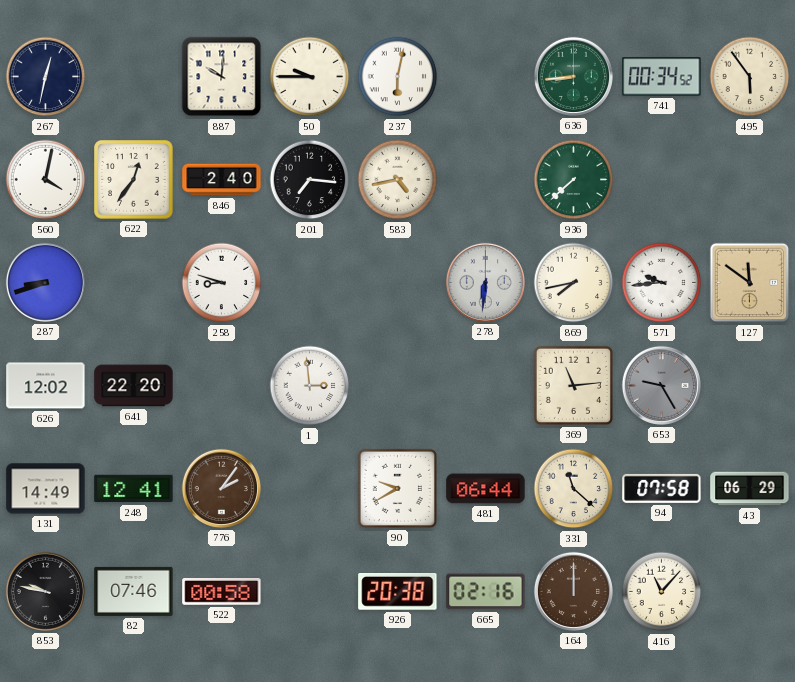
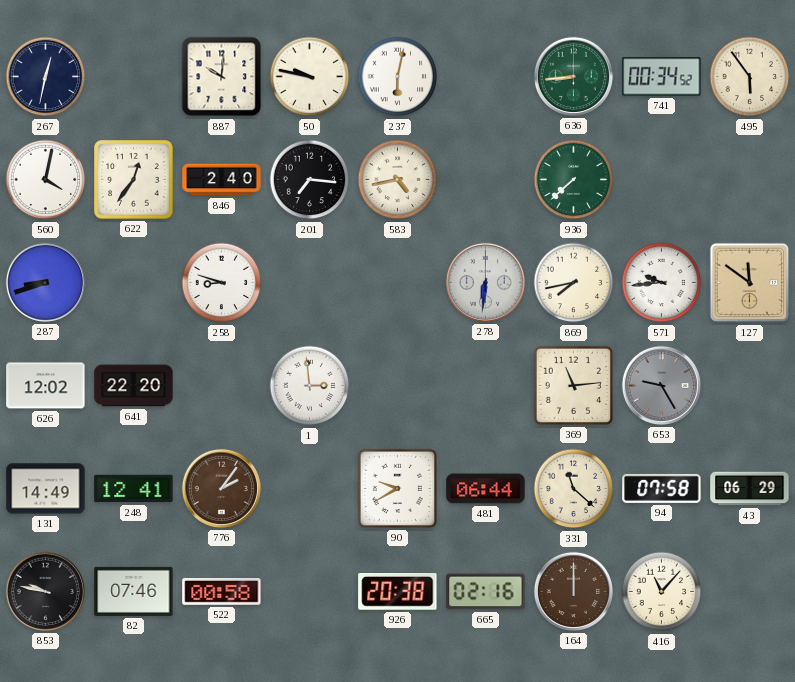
50: 9:45 -> 9:47
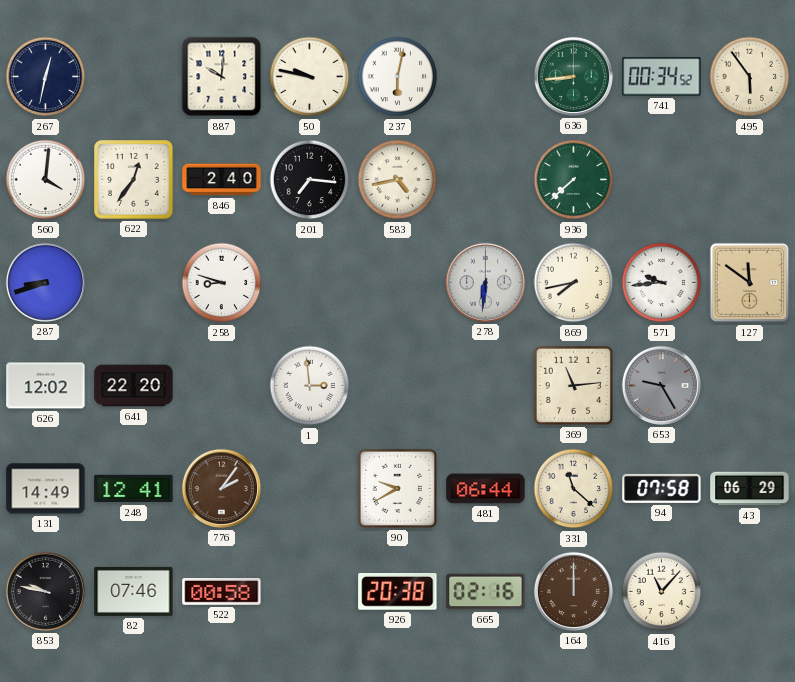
560: 4:02 -> 4:01
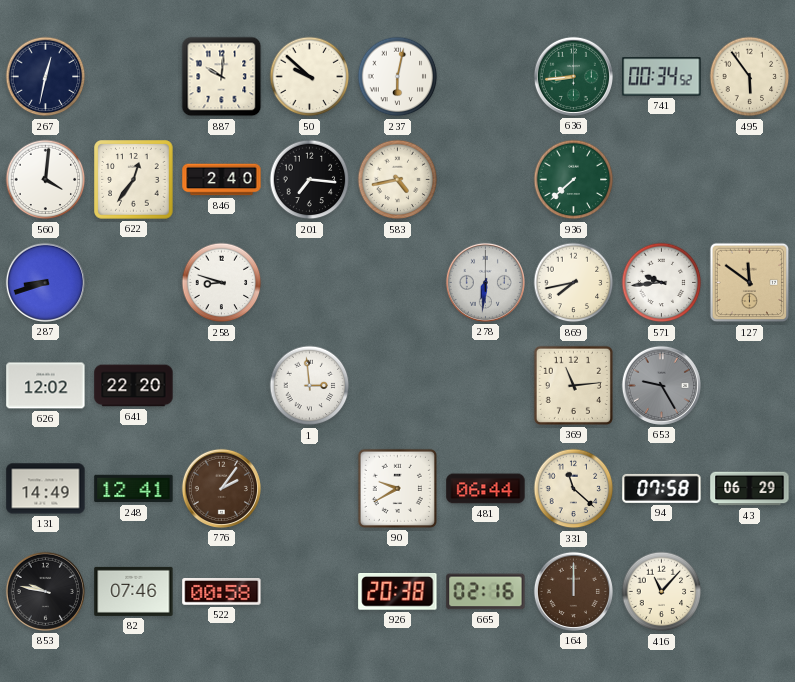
50: 9:47 -> 9:52
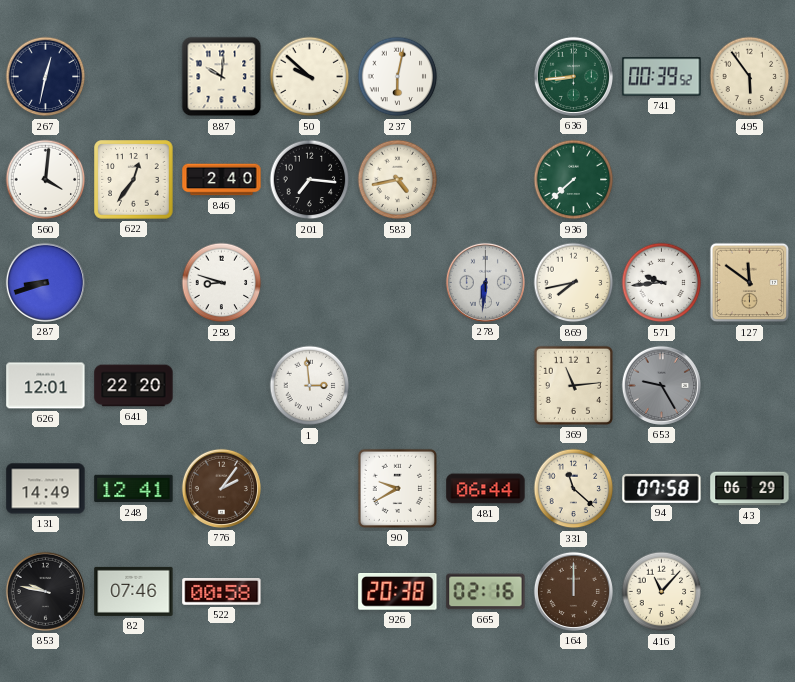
741: 00:34 -> 00:39
626: 12:02 -> 12:01
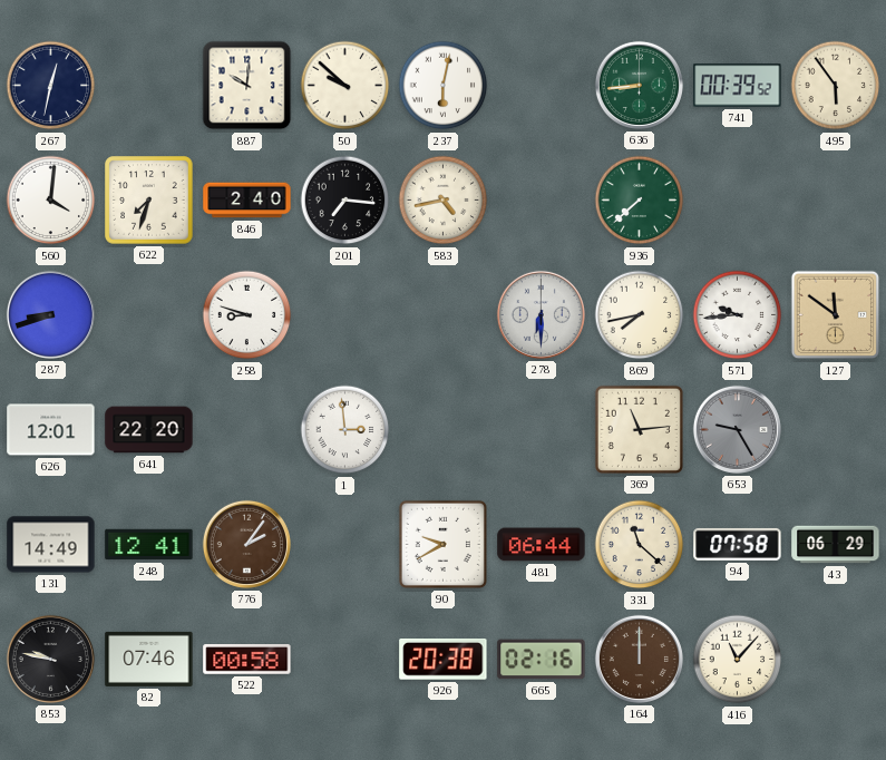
622: 12:36 -> 7:33
278: 6:31 -> 6:30
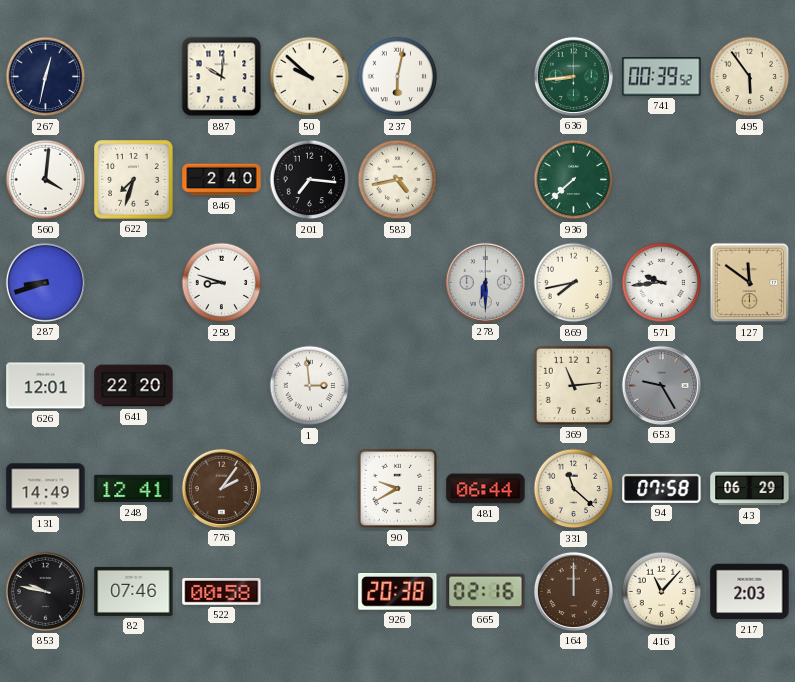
217: none -> 2:03
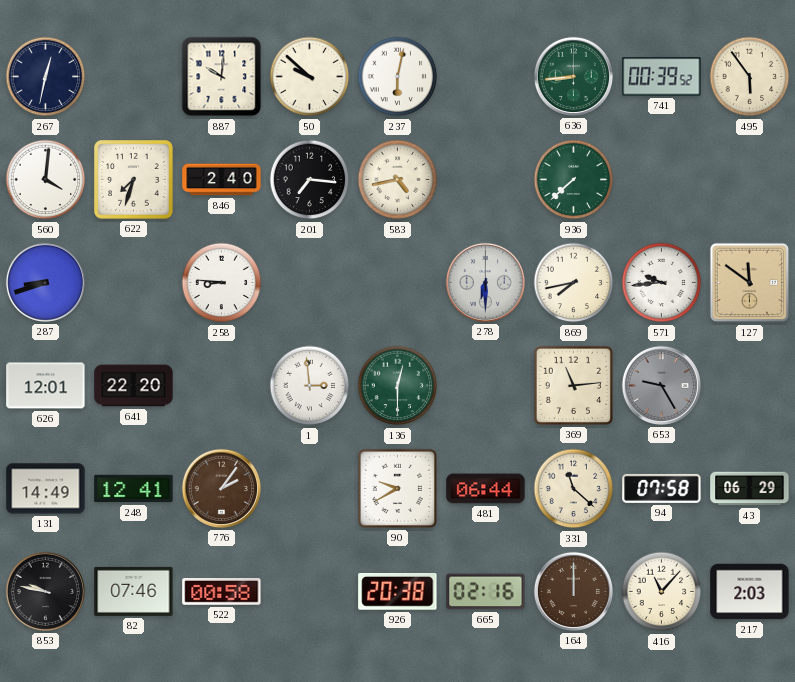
258: 8:48 -> 8:46
136: none -> 12:30
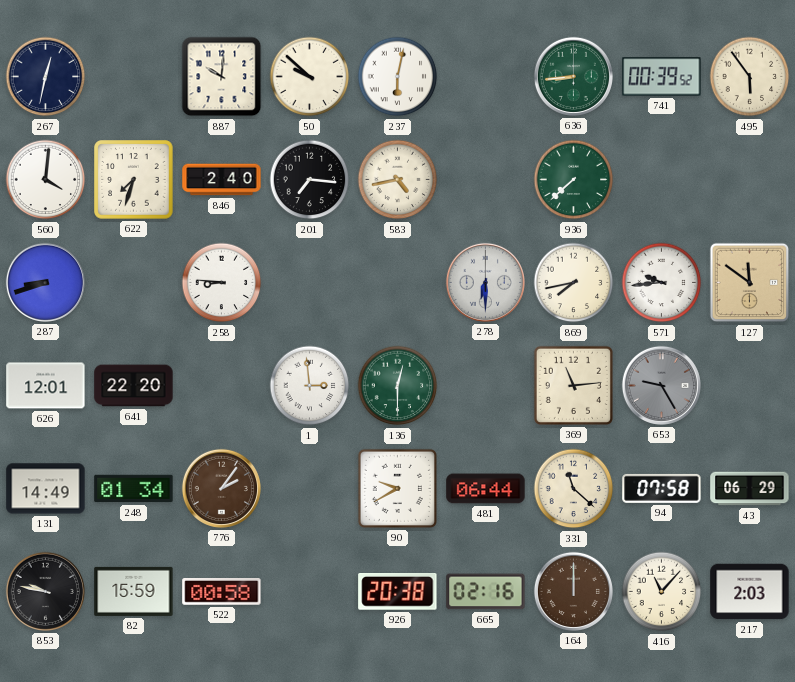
248: 12:41 -> 01:34
82: 07:46 -> 15:59
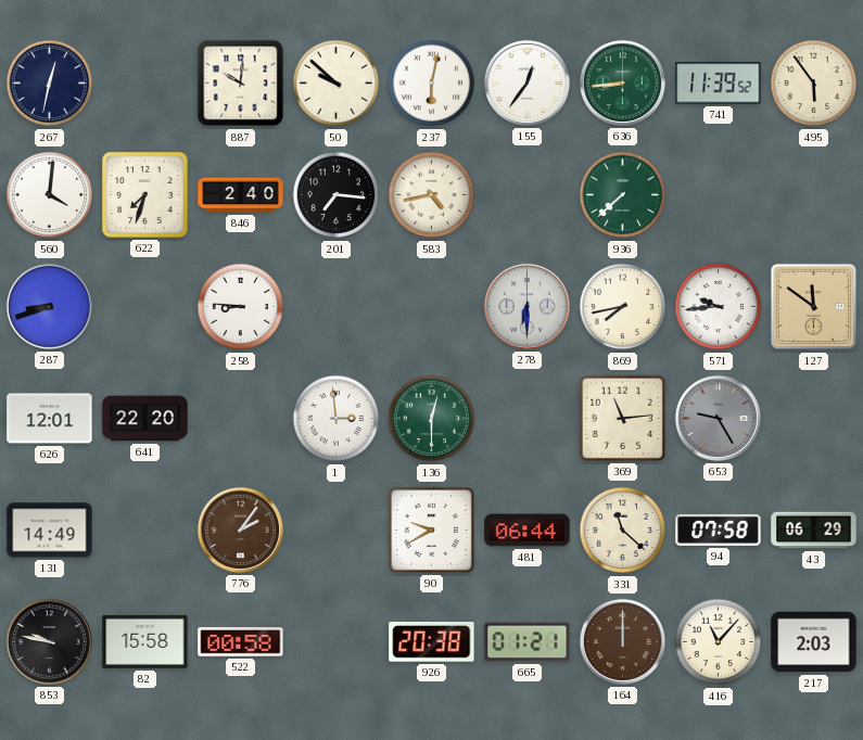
155: none -> 12:36
741: 00:39 -> 11:39
248: 01:34 -> none
82: 15:59 -> 15:58
665: 02:16 -> 01:21
